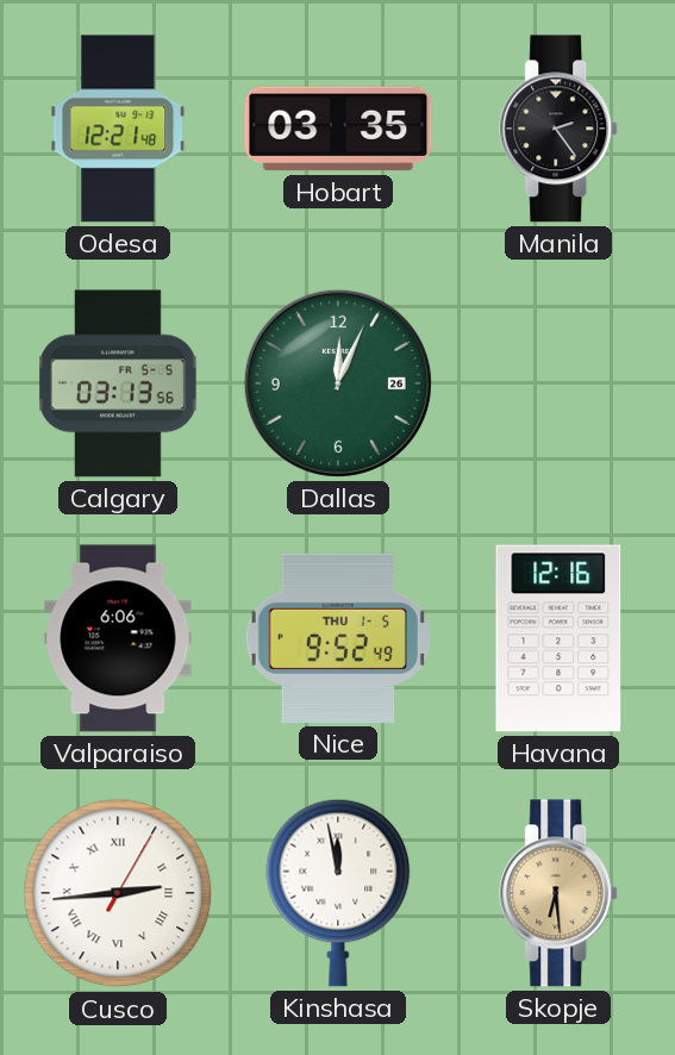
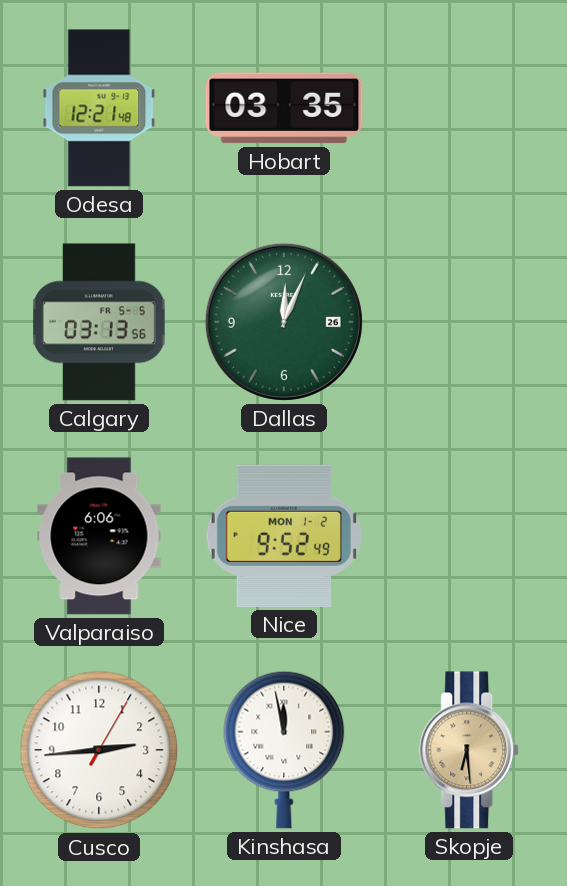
Manila: 2:24 -> none
Nice date: THU 1-5 -> MON 1-2
Havana: 12:16 -> none
Cusco numerals: Roman -> Arabic
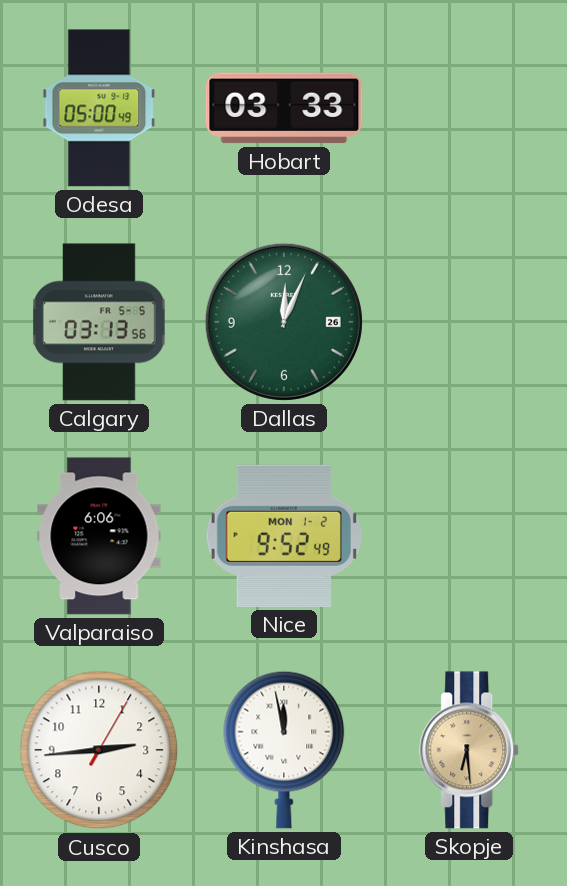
Odesa: 12:21 -> 05:00
Hobart: 03:35 -> 03:33
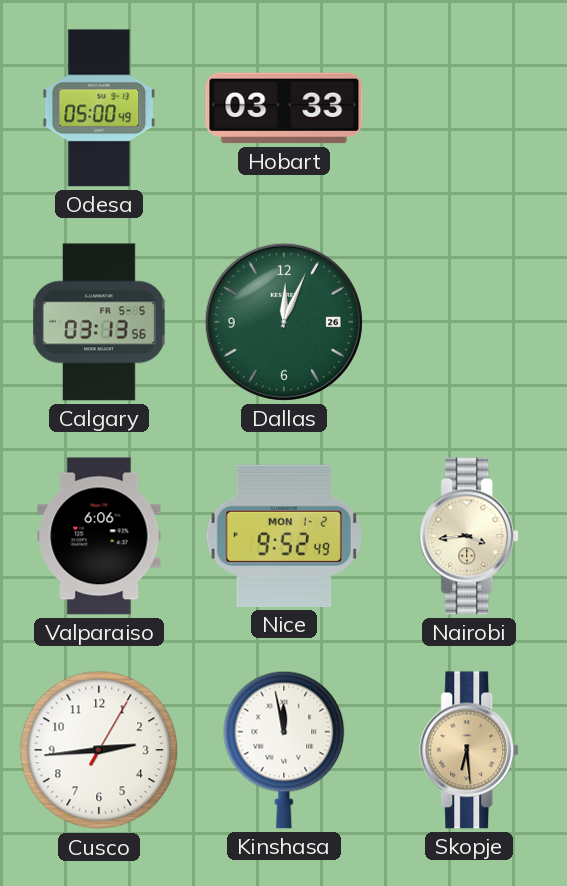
Nairobi: none -> 3:44
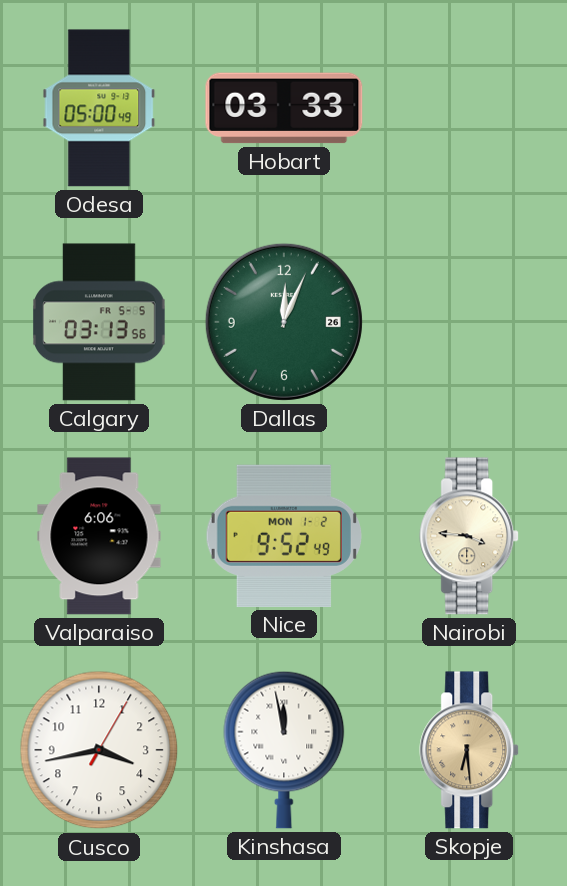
Nairobi: 3:44 -> 3:46
Cusco: 2:44 -> 3:43
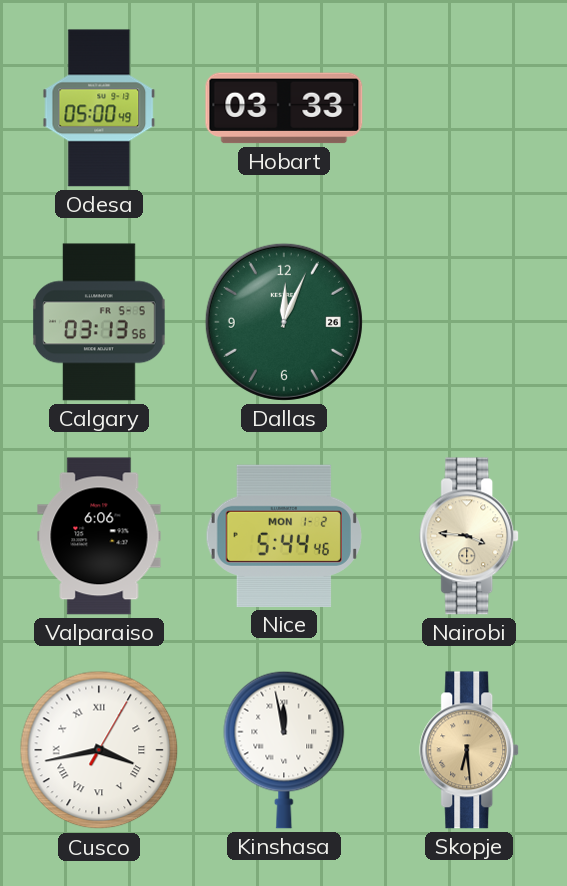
Nice: 9:52 -> 5:44
Cusco numerals: Arabic -> Roman
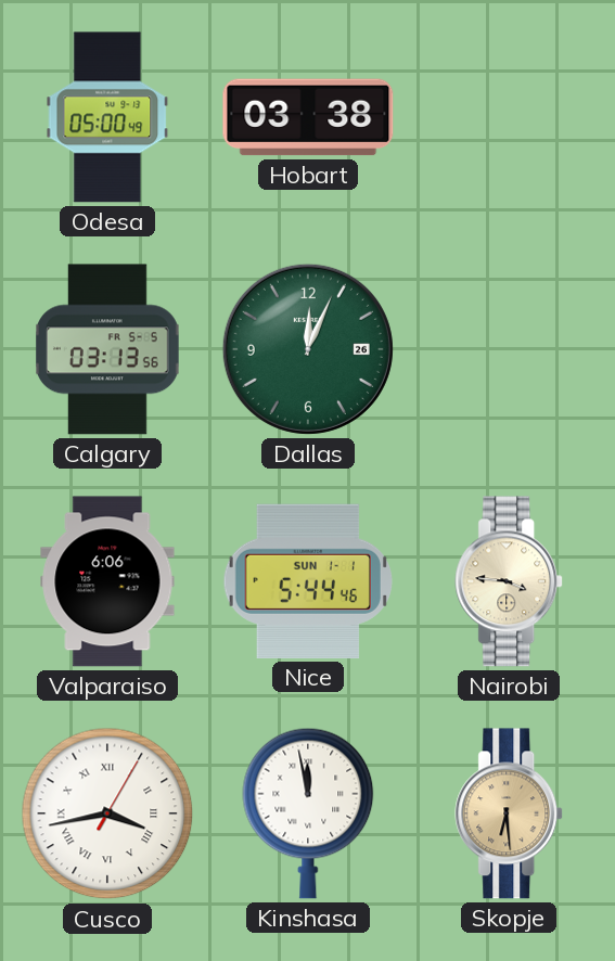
Hobart: 03:33 -> 03:38
Nice date: MON 1-2 -> SUN 1-1
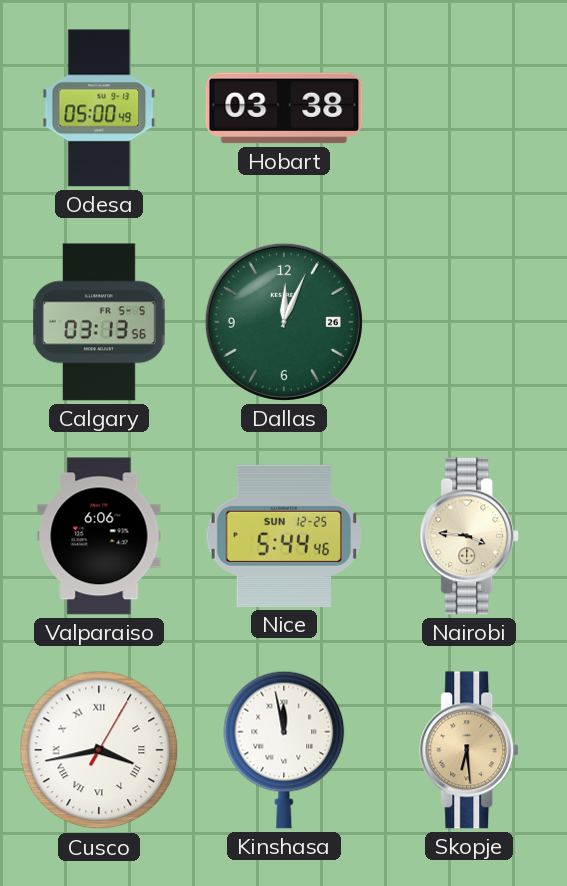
Nice date: SUN 1-1 -> SUN 12-25
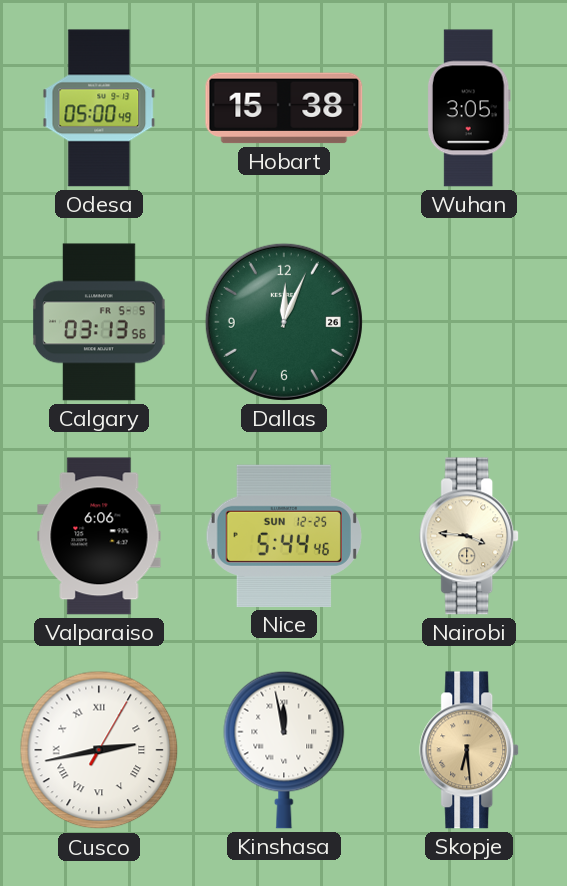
Hobart: 03:38 -> 15:38
Wuhan: none -> 3:05
Cusco: 3:43 -> 2:43
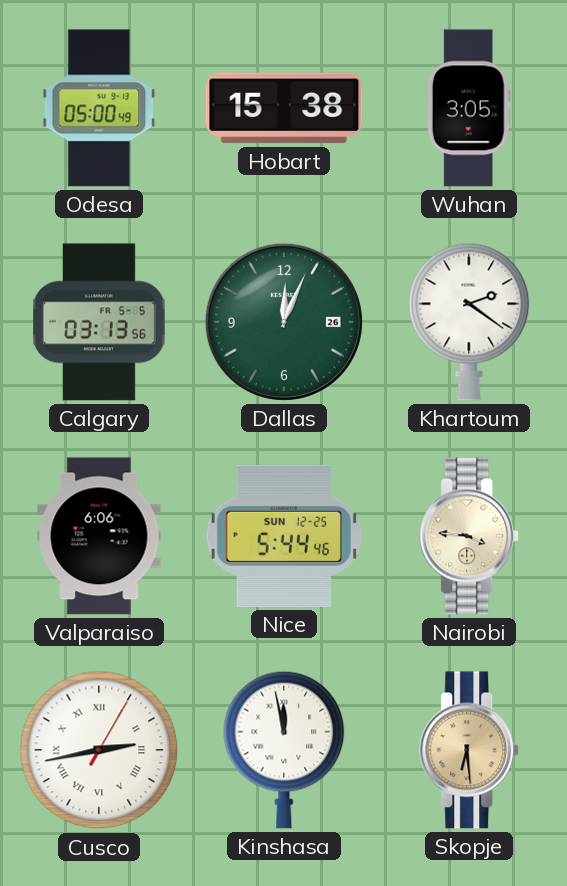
Khartoum: none -> 2:21
